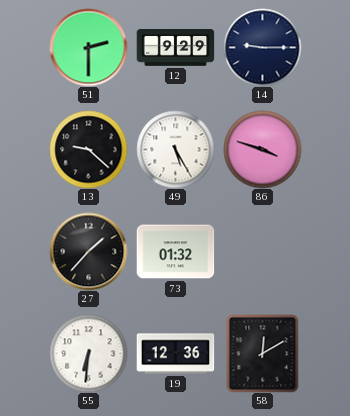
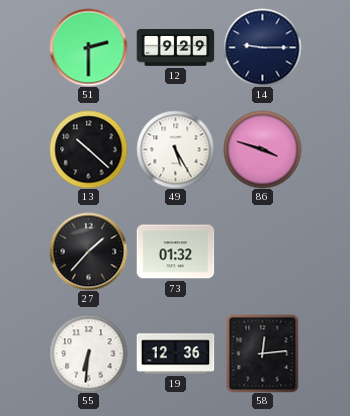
13: 9:22 -> 10:22
58: 12:10 -> 12:14
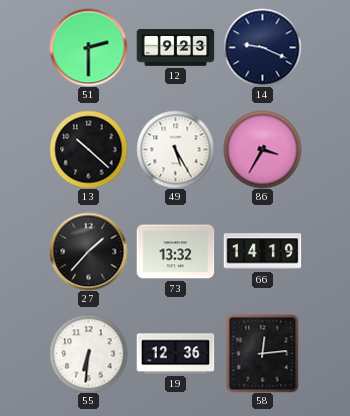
12: 9:29 -> 9:23
14: 9:15 -> 9:19
86: 3:48 -> 3:35
73: 01:32 -> 13:32
66: none -> 14:19
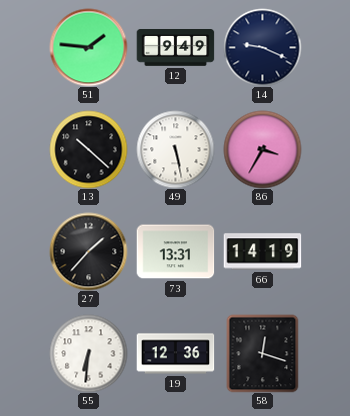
51: 2:30 -> 1:46
12: 9:23 -> 9:49
49: 5:25 -> 5:28
73: 13:32 -> 13:31
58: 12:14 -> 12:18
